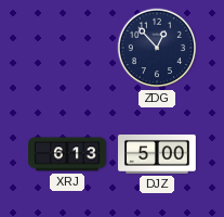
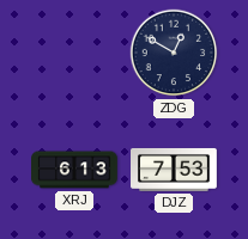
ZDG: 12:53 -> 12:50
DJZ: 5:00 -> 7:53
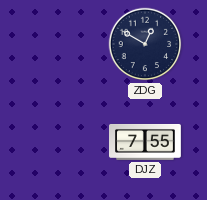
XRJ: 6:13 -> none
DJZ: 7:53 -> 7:55
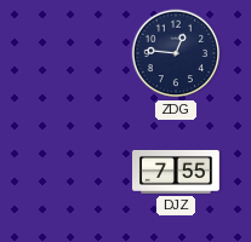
ZDG: 12:50 -> 12:46
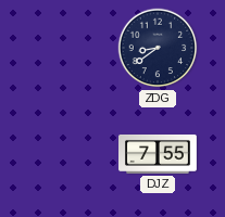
ZDG: 12:46 -> 8:39
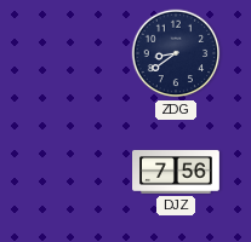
DJZ: 7:55 -> 7:56
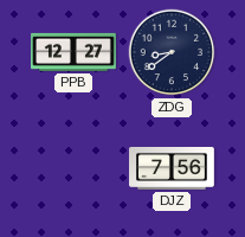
PPB: none -> 12:27
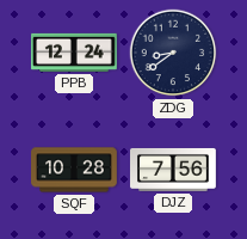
PPB: 12:27 -> 12:24
SQF: none -> 10:28
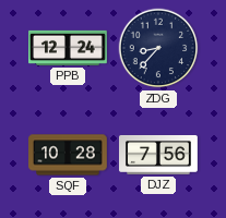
ZDG: 8:39 -> 8:37
